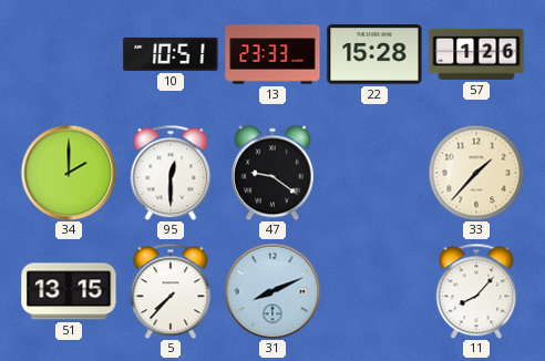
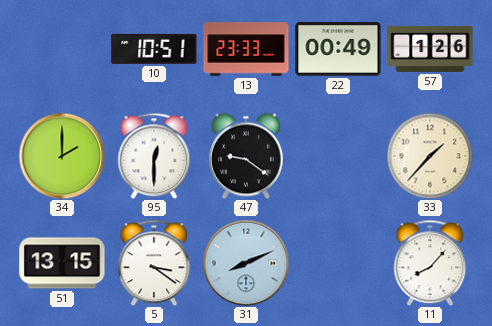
22: 15:28 -> 00:49
5: 7:37 -> 3:21
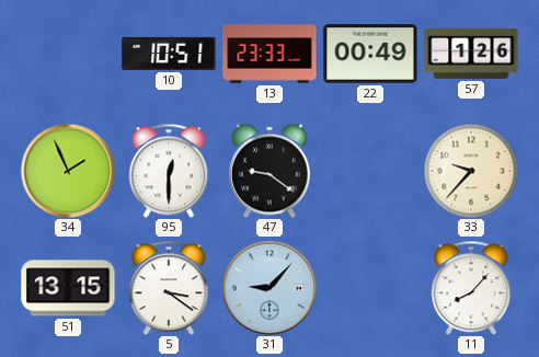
34: 2:00 -> 1:56
33: 1:37 -> 9:37
31: 8:11 -> 9:07
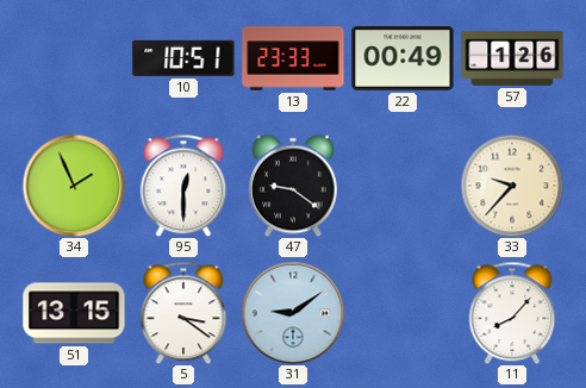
31: 9:07 -> 9:09
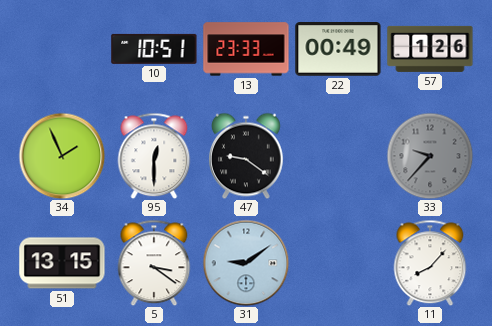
33 dial: cream -> grey
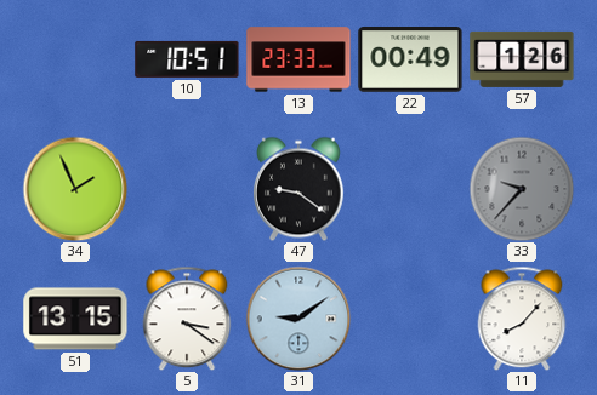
95: 12:30 -> none
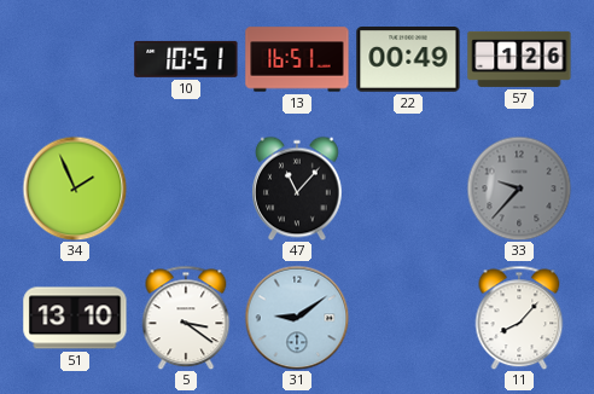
13: 23:33 -> 16:51
47: 9:21 -> 11:07
51: 13:15 -> 13:10
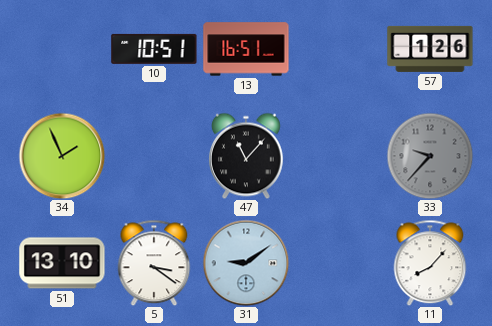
22: 00:49 -> none
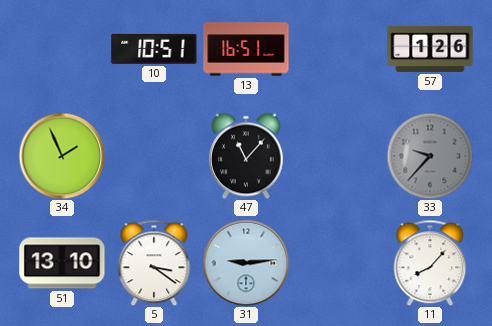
31: 9:09 -> 9:14
